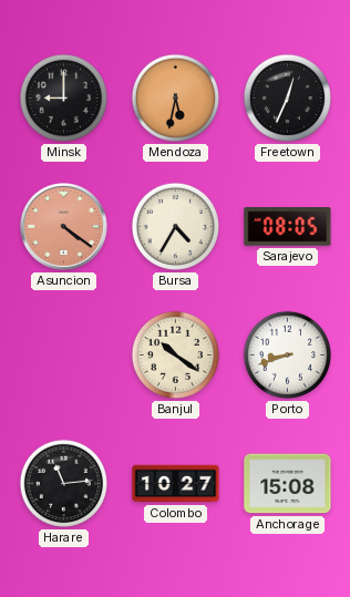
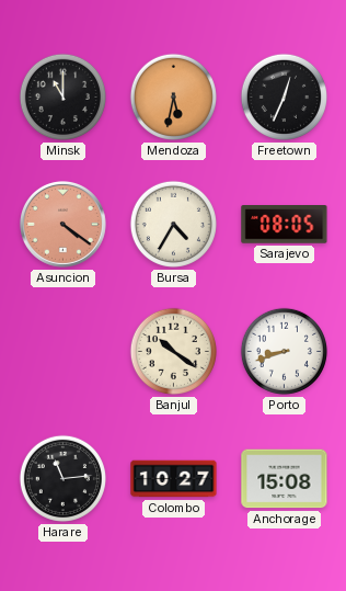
Minsk: 9:00 -> 11:00
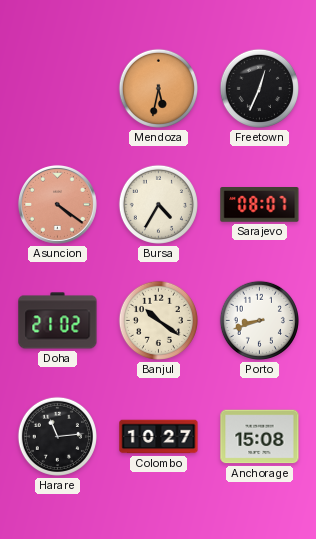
Minsk: 11:00 -> none
Sarajevo: 08:05 -> 08:07
Doha: none -> 21:02
